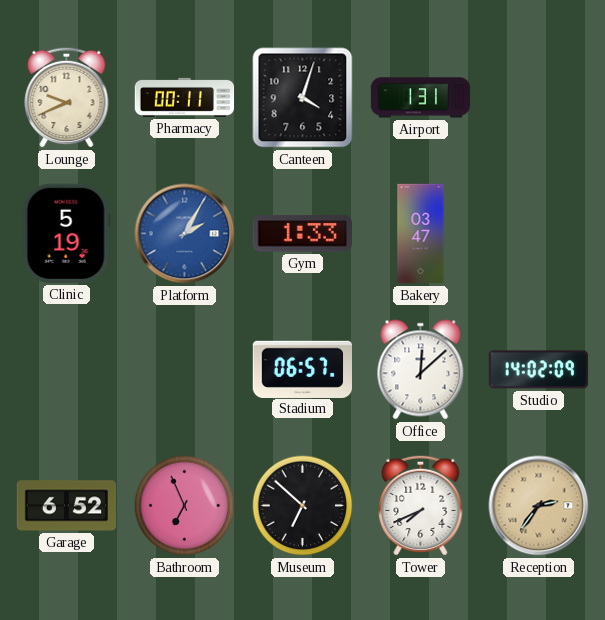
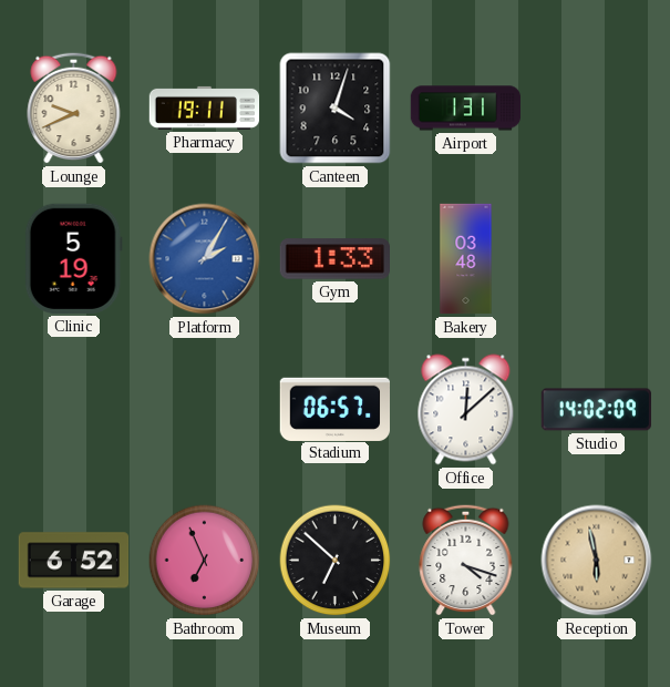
Pharmacy: 00:11 -> 19:11
Bakery: 03:47 -> 03:48
Tower: 7:41 -> 4:18
Reception: 2:36 -> 5:58
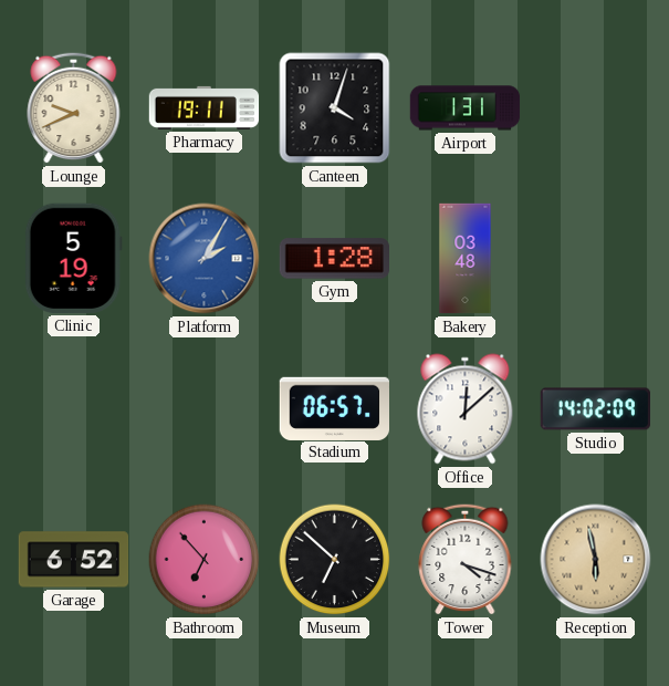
Gym: 1:33 -> 1:28
Bathroom: 6:56 -> 6:53
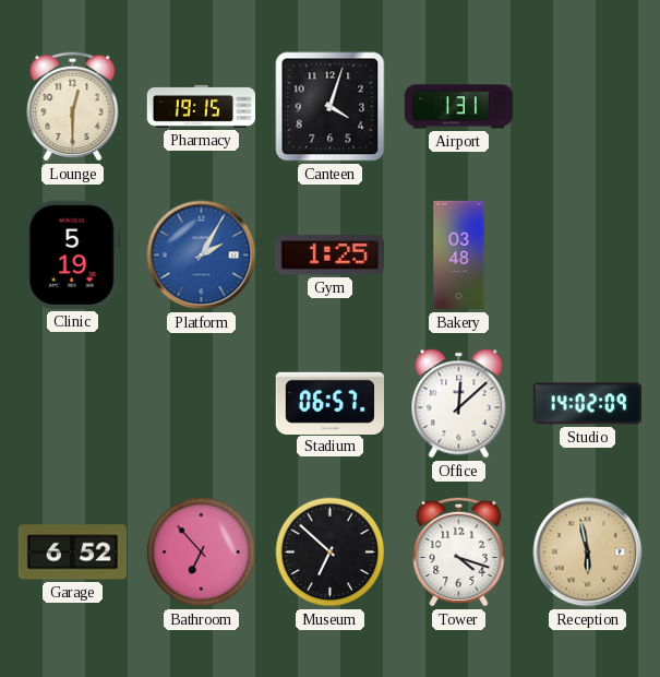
Lounge: 9:41 -> 12:30
Pharmacy: 19:11 -> 19:15
Gym: 1:28 -> 1:25
